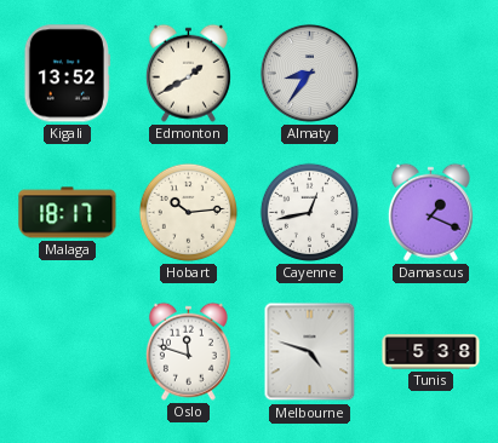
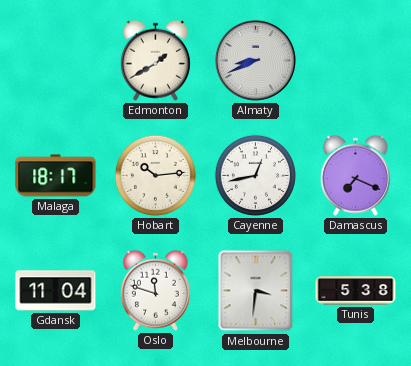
Kigali: 13:52 -> none
Almaty: 8:36 -> 8:41
Damascus: 1:19 -> 7:19
Gdansk: none -> 11:04
Melbourne: 4:48 -> 3:31
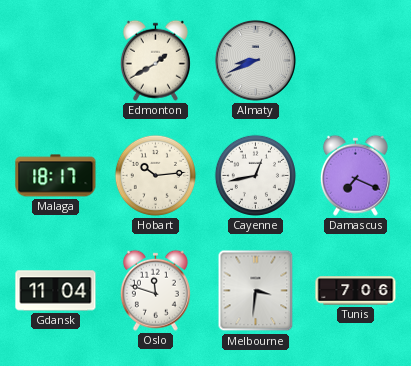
Tunis: 5:38 -> 7:06
